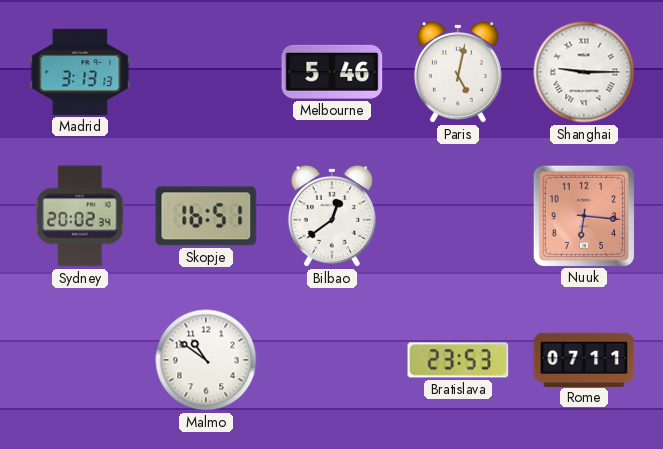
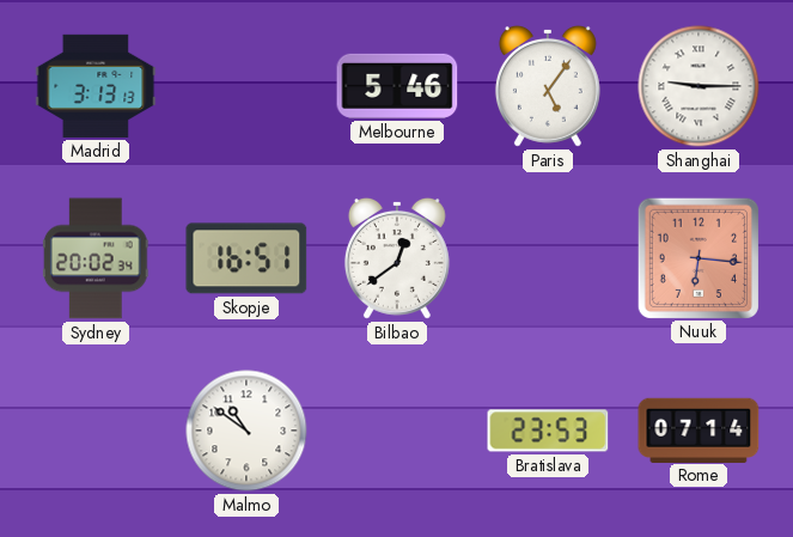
Paris: 5:02 -> 5:06
Rome: 07:11 -> 07:14
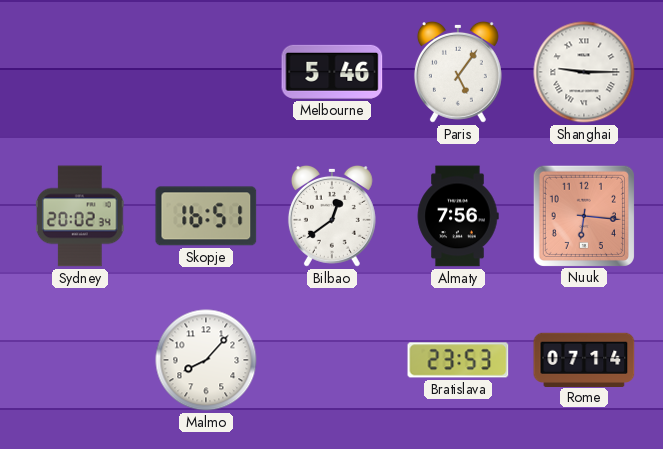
Madrid: 3:13 -> none
Almaty: none -> 7:56
Malmo: 10:51 -> 8:07
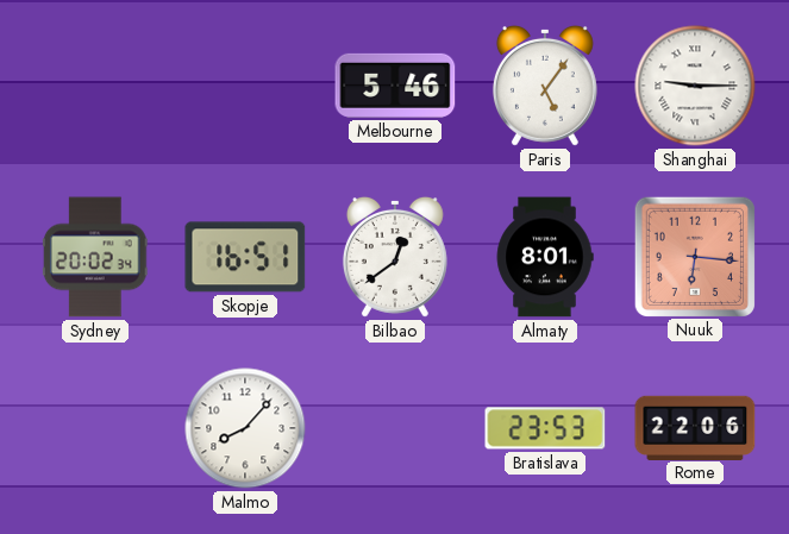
Almaty: 7:56 -> 8:01
Rome: 07:14 -> 22:06
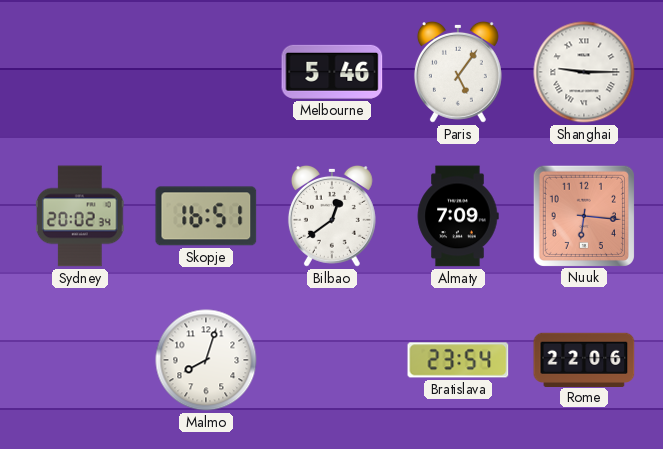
Almaty: 8:01 -> 7:09
Malmo: 8:07 -> 8:03
Bratislava: 23:53 -> 23:54
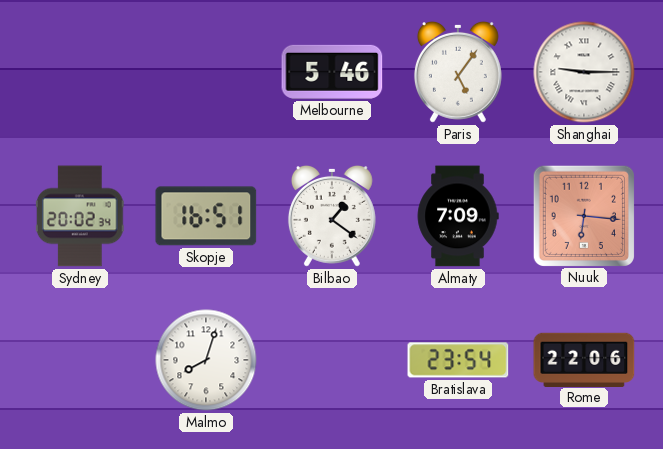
Bilbao: 12:39 -> 1:21
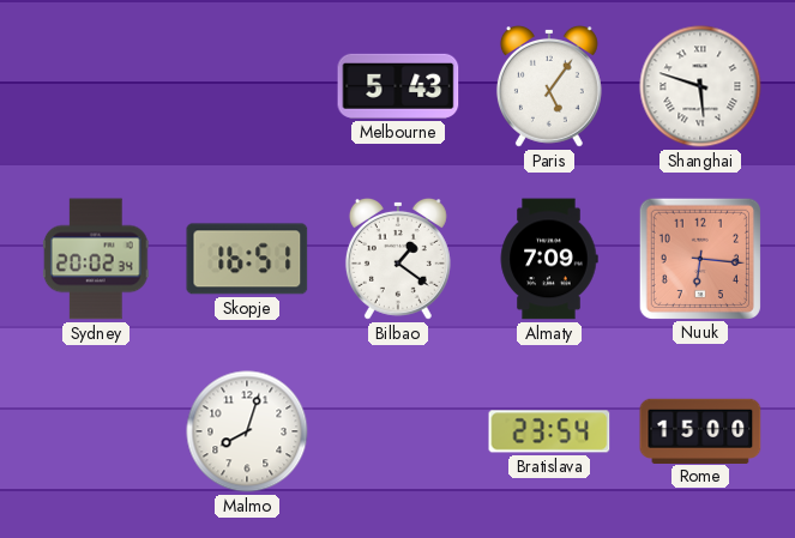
Melbourne: 5:46 -> 5:43
Shanghai: 9:15 -> 5:48
Rome: 22:06 -> 15:00
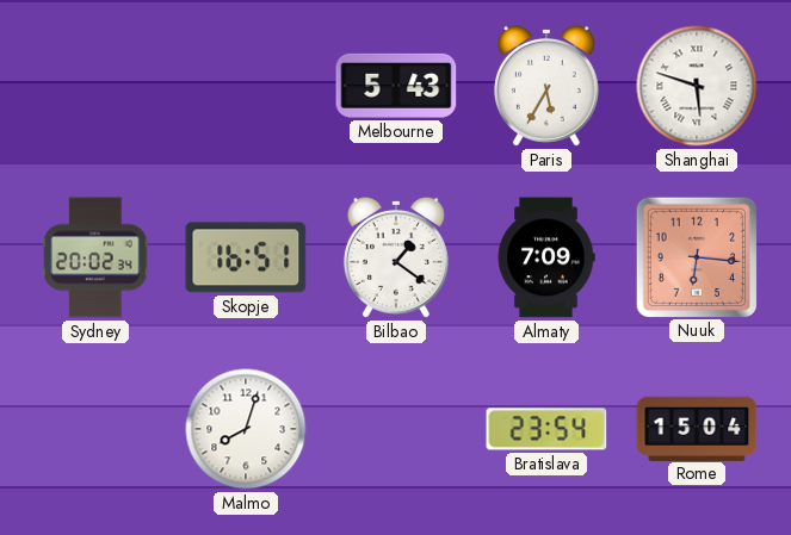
Paris: 5:06 -> 5:35
Rome: 15:00 -> 15:04
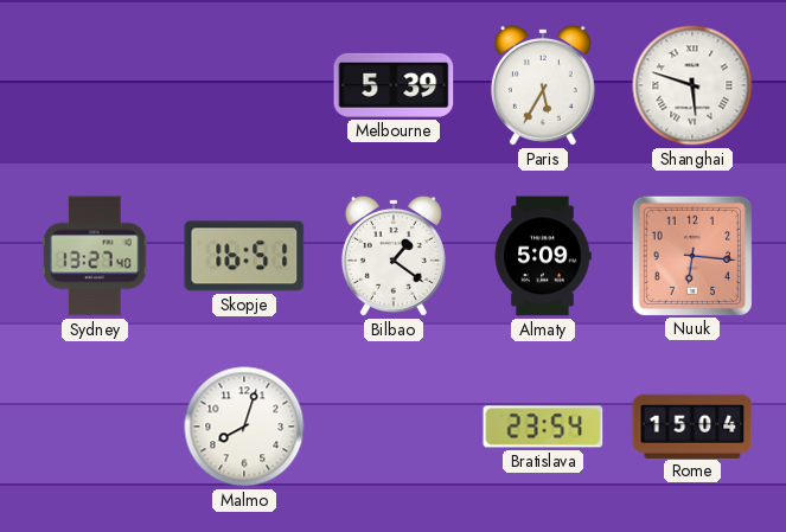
Melbourne: 5:43 -> 5:39
Sydney: 20:02 -> 13:27
Almaty: 7:09 -> 5:09
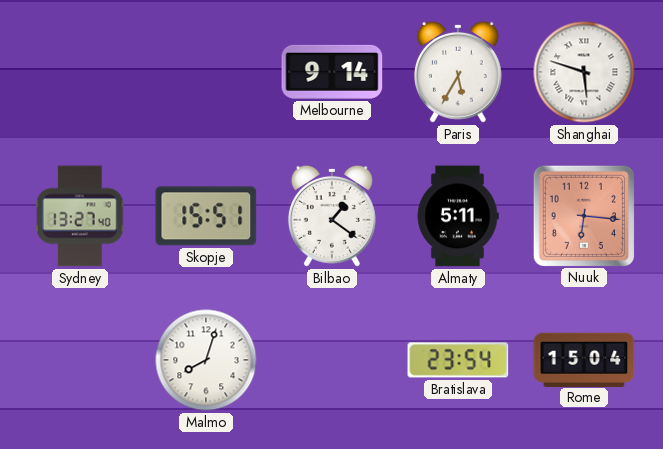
Melbourne: 5:39 -> 9:14
Skopje: 16:51 -> 15:51
Almaty: 5:09 -> 5:11
